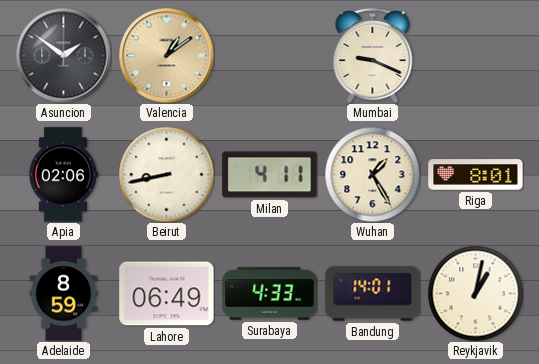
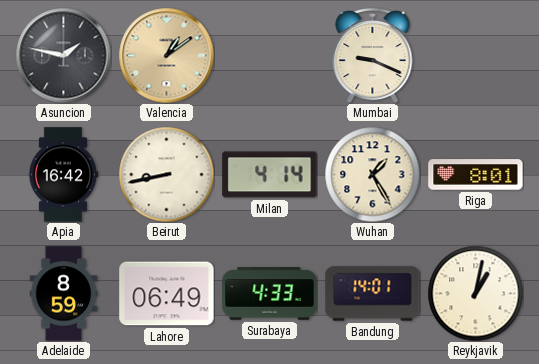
Asuncion: 1:51 -> 1:47
Apia: 02:06 -> 16:42
Milan: 4:11 -> 4:14
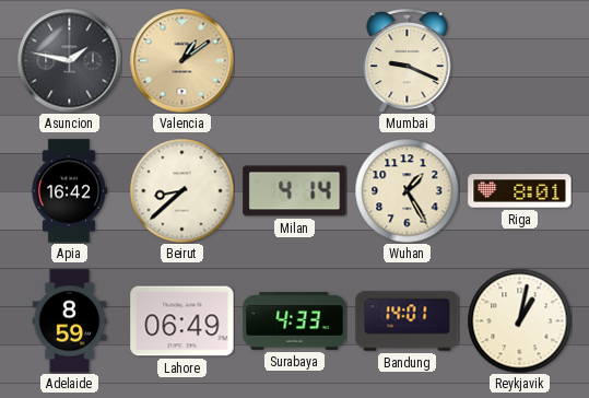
Beirut: 8:43 -> 8:38
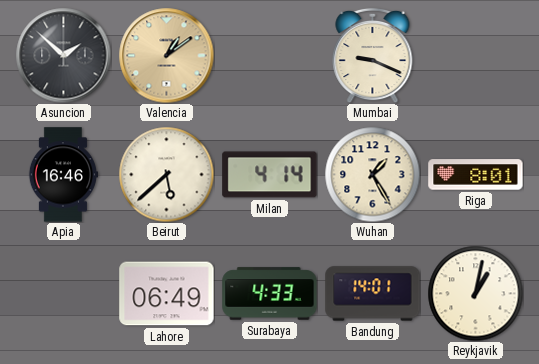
Asuncion: 1:47 -> 1:52
Apia: 16:42 -> 16:46
Beirut: 8:38 -> 5:38
Adelaide: 8:59 -> none
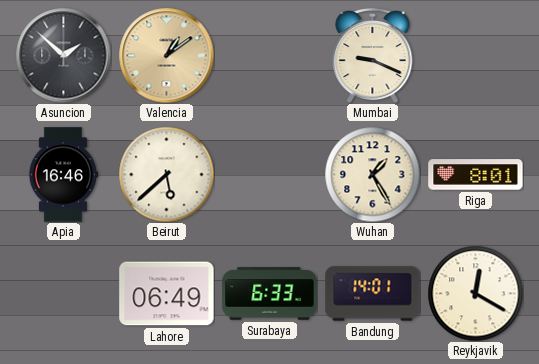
Milan: 4:14 -> none
Surabaya: 4:33 -> 6:33
Reykjavik: 1:02 -> 12:20
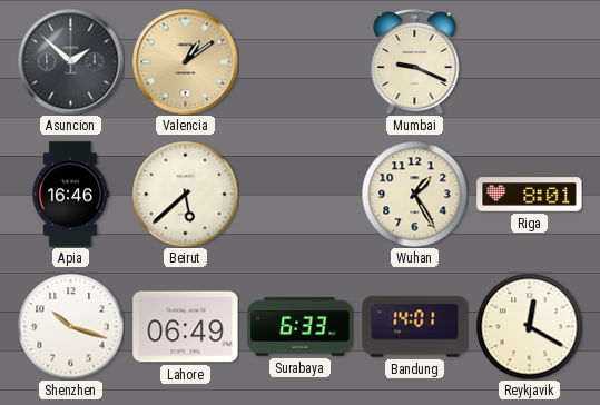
Shenzhen: none -> 10:18
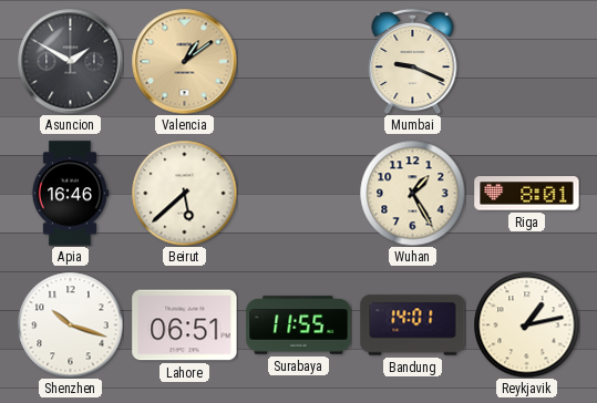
Asuncion: 1:52 -> 1:50
Lahore: 06:49 -> 06:51
Surabaya: 6:33 -> 11:55
Reykjavik: 12:20 -> 1:13
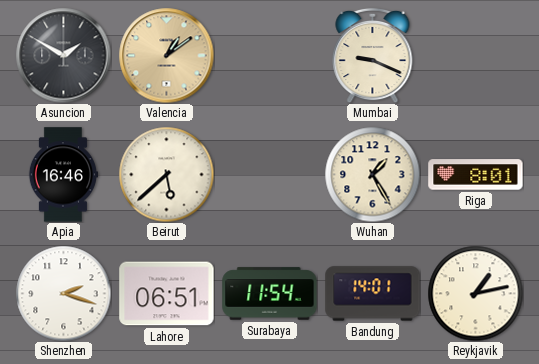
Shenzhen: 10:18 -> 2:18
Surabaya: 11:55 -> 11:54
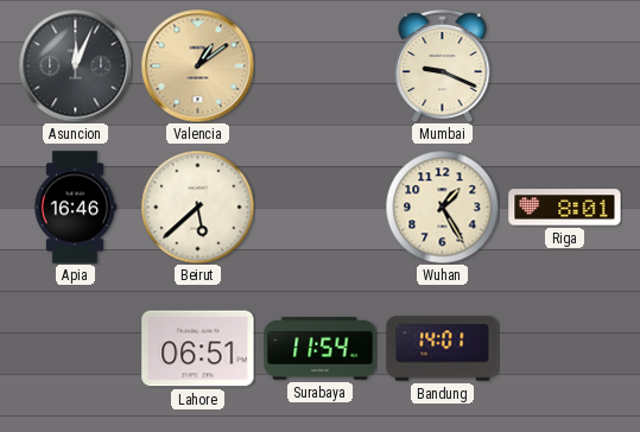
Asuncion: 1:50 -> 12:04
Shenzhen: 2:18 -> none
Reykjavik: 1:13 -> none
